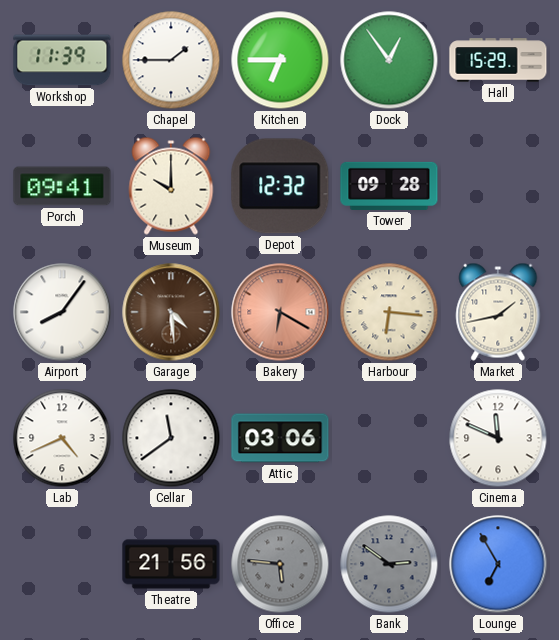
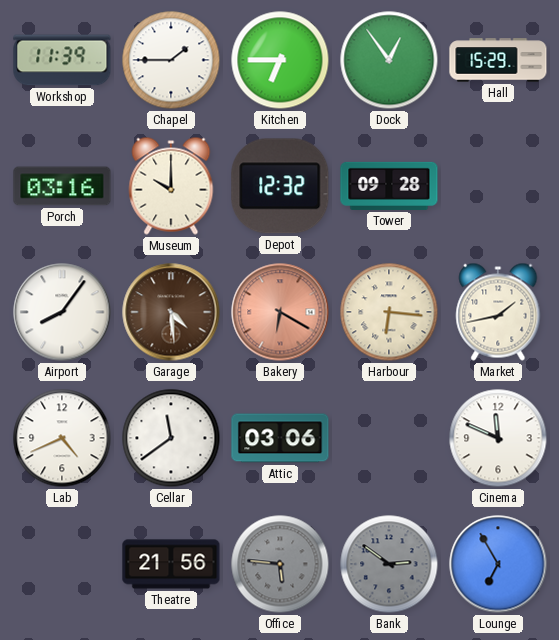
Porch: 09:41 -> 03:16
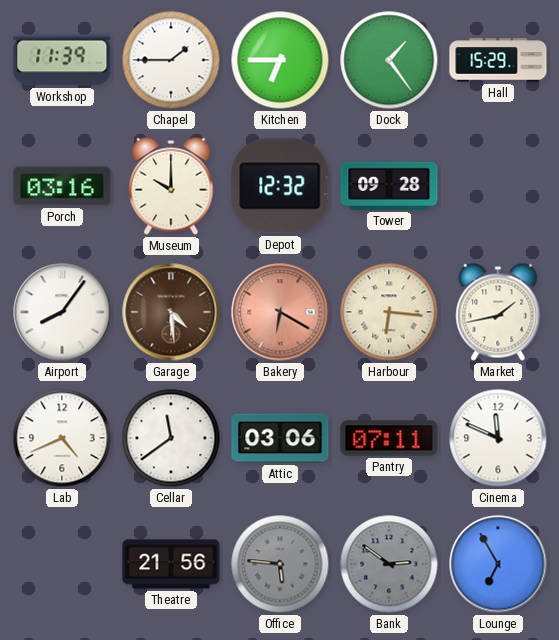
Dock: 12:54 -> 1:24
Pantry: none -> 07:11
